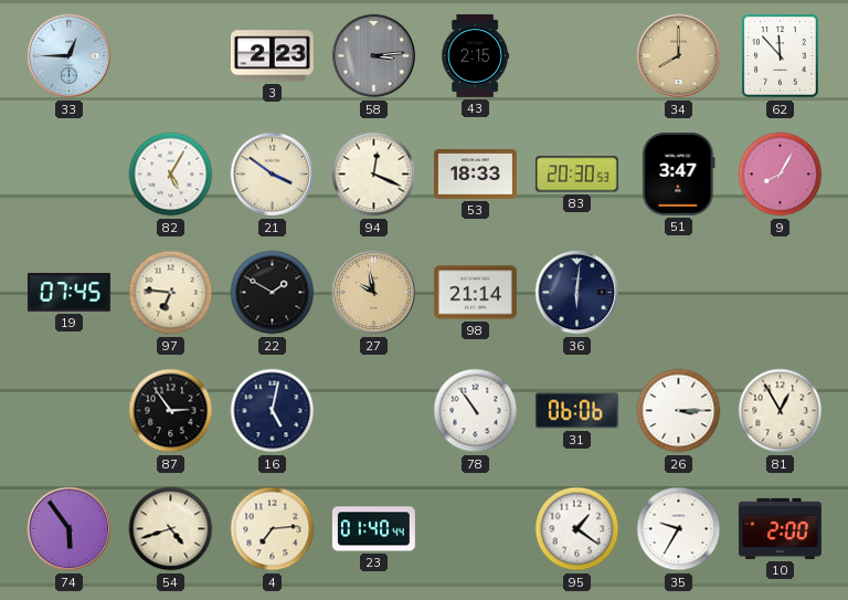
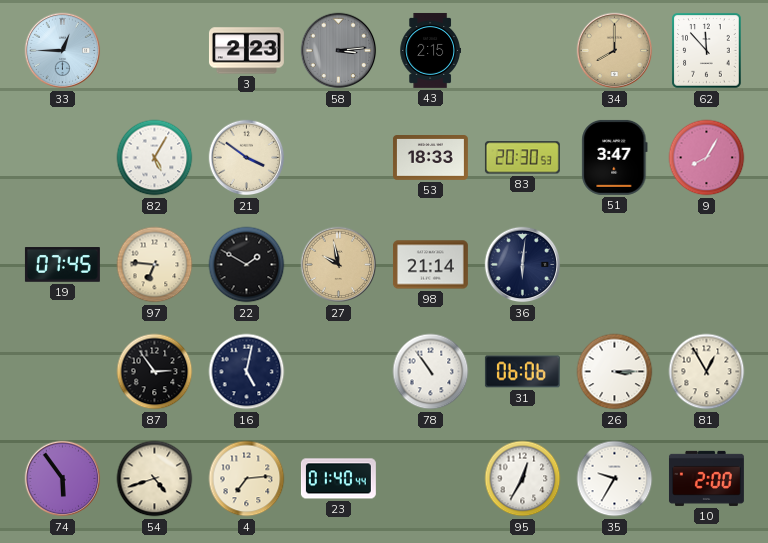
94: 12:19 -> none
95: 1:21 -> 12:35
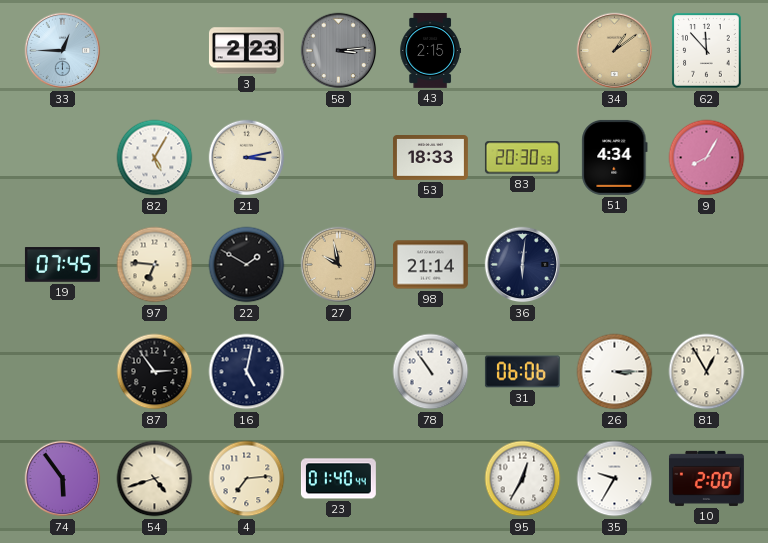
34: 8:00 -> 1:09
21: 3:51 -> 3:13
51: 3:47 -> 4:34
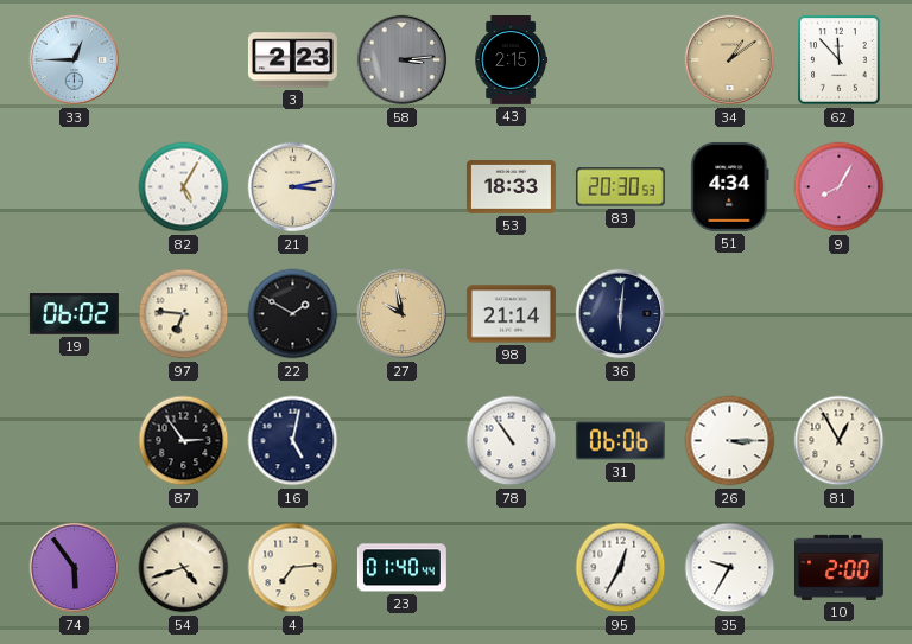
19: 07:45 -> 06:02
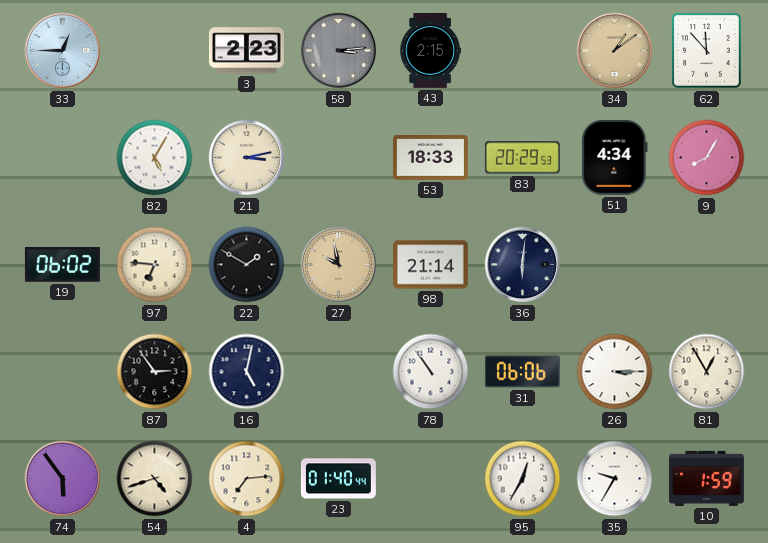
83: 20:30 -> 20:29
10: 2:00 -> 1:59
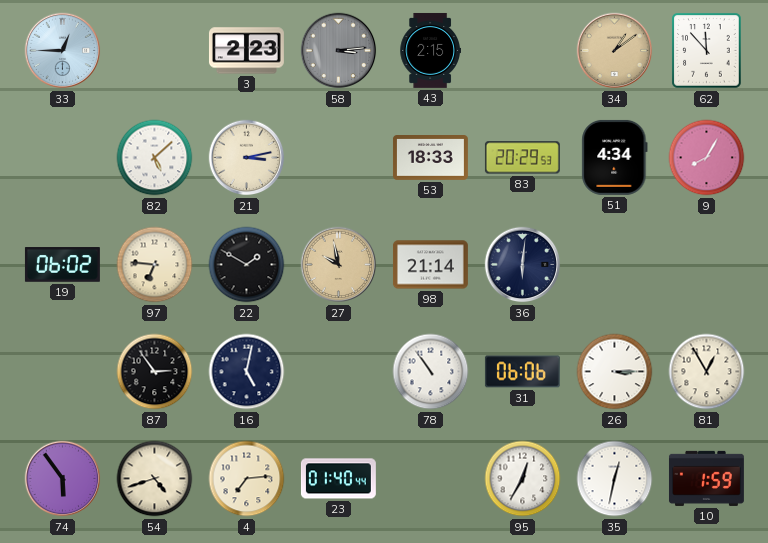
82: 5:05 -> 5:08
35: 9:35 -> 12:32
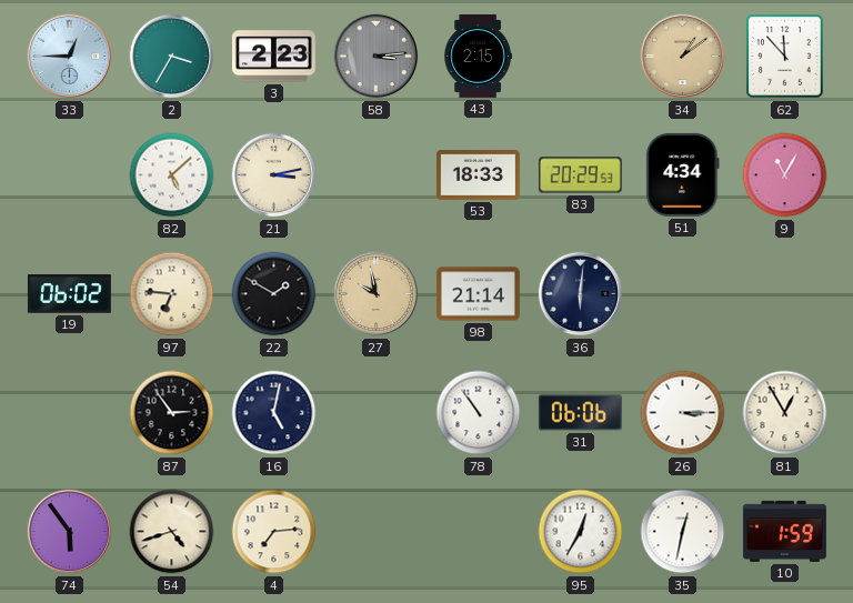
2: none -> 3:35
9: 8:05 -> 11:05
23: 01:40 -> none
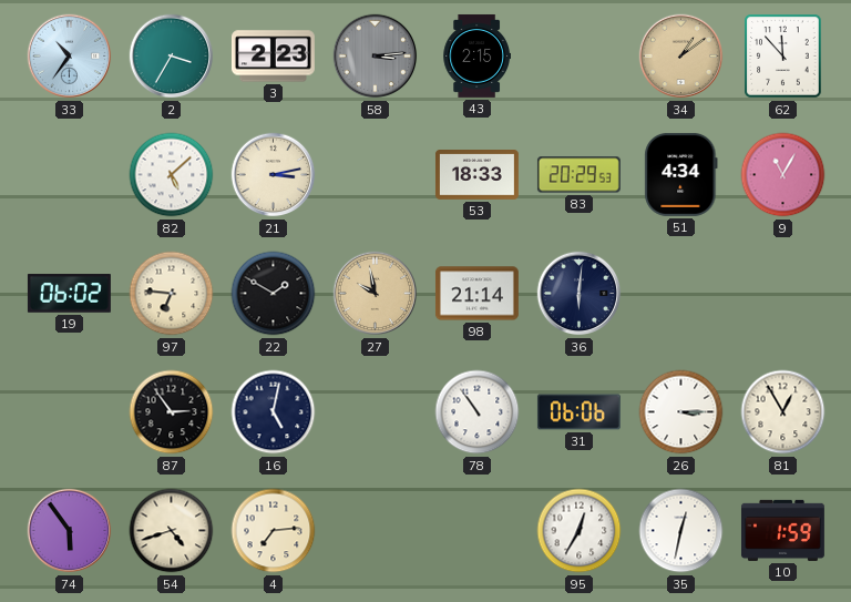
33: 12:45 -> 10:36
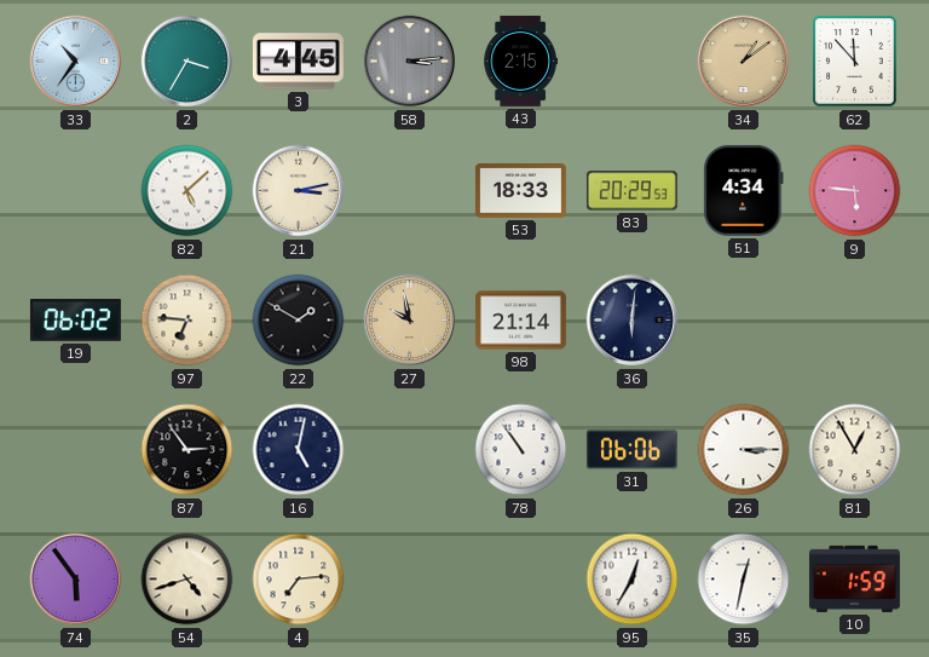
3: 2:23 -> 4:45
9: 11:05 -> 5:46
